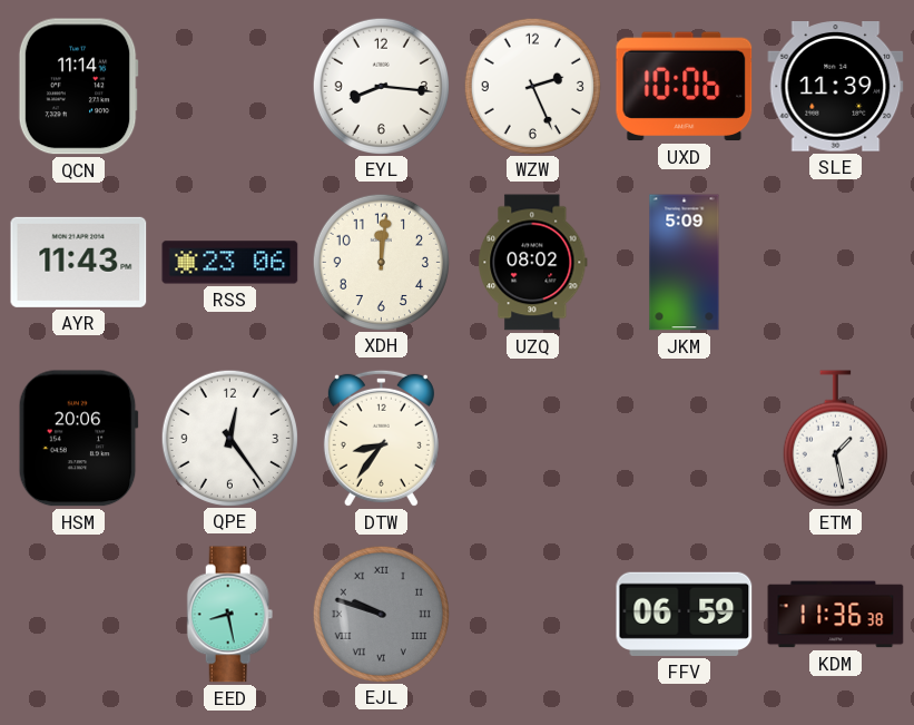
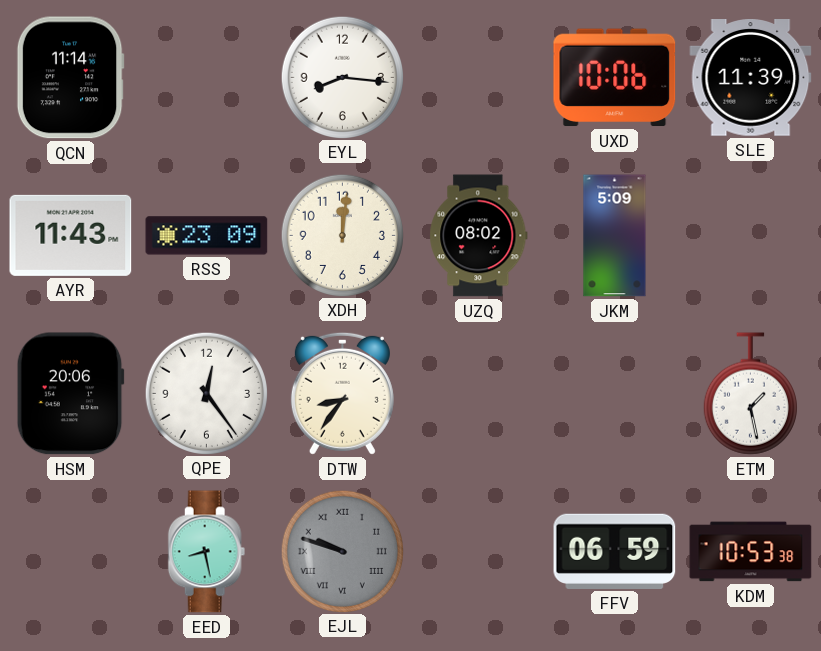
WZW: 2:26 -> none
RSS: 23:06 -> 23:09
KDM: 11:36 -> 10:53
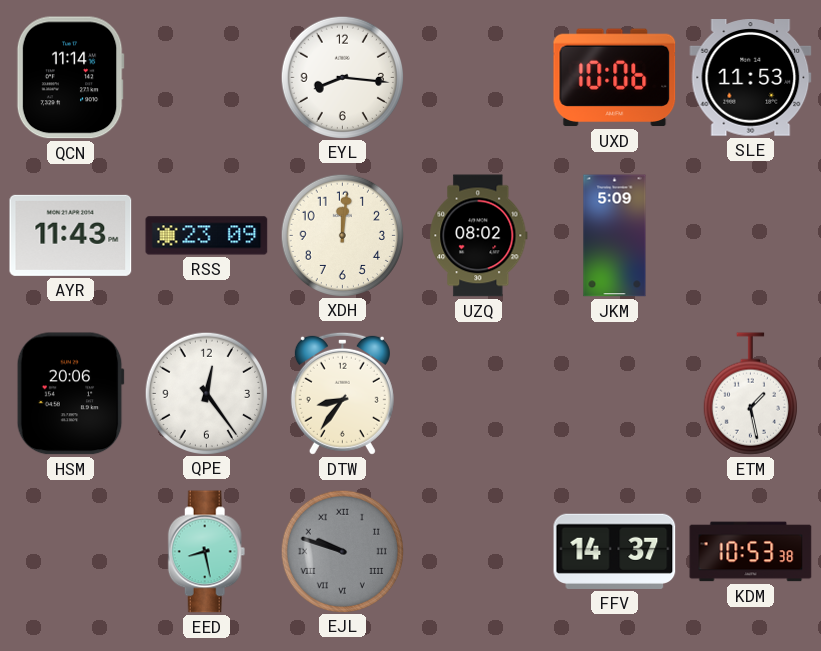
SLE: 11:39 -> 11:53
FFV: 06:59 -> 14:37
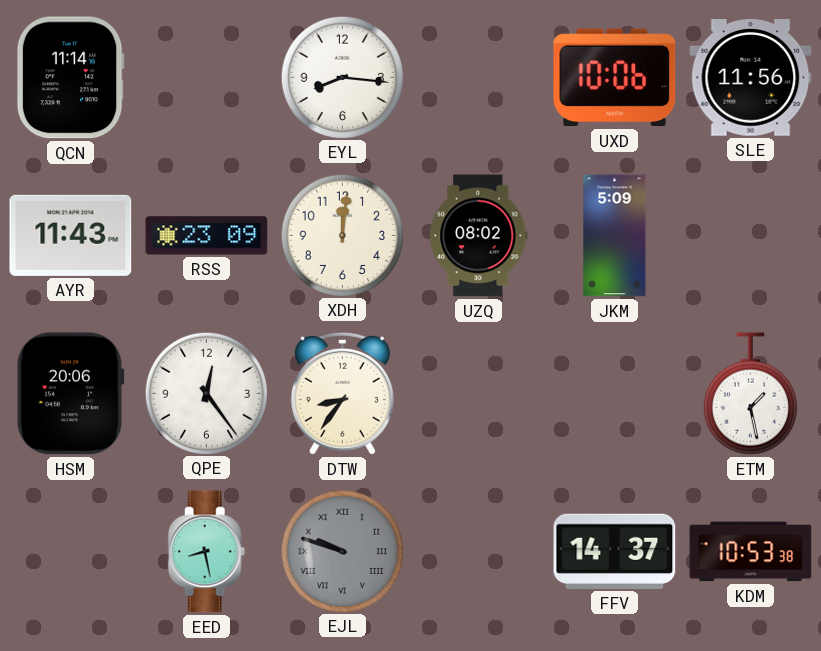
SLE: 11:53 -> 11:56
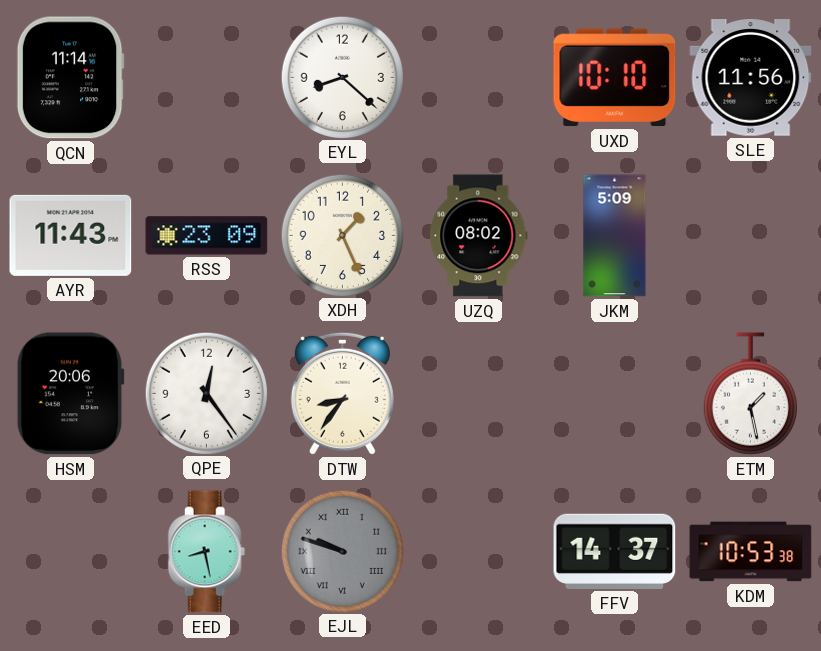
EYL: 8:16 -> 8:22
UXD: 10:06 -> 10:10
XDH: 12:01 -> 1:26
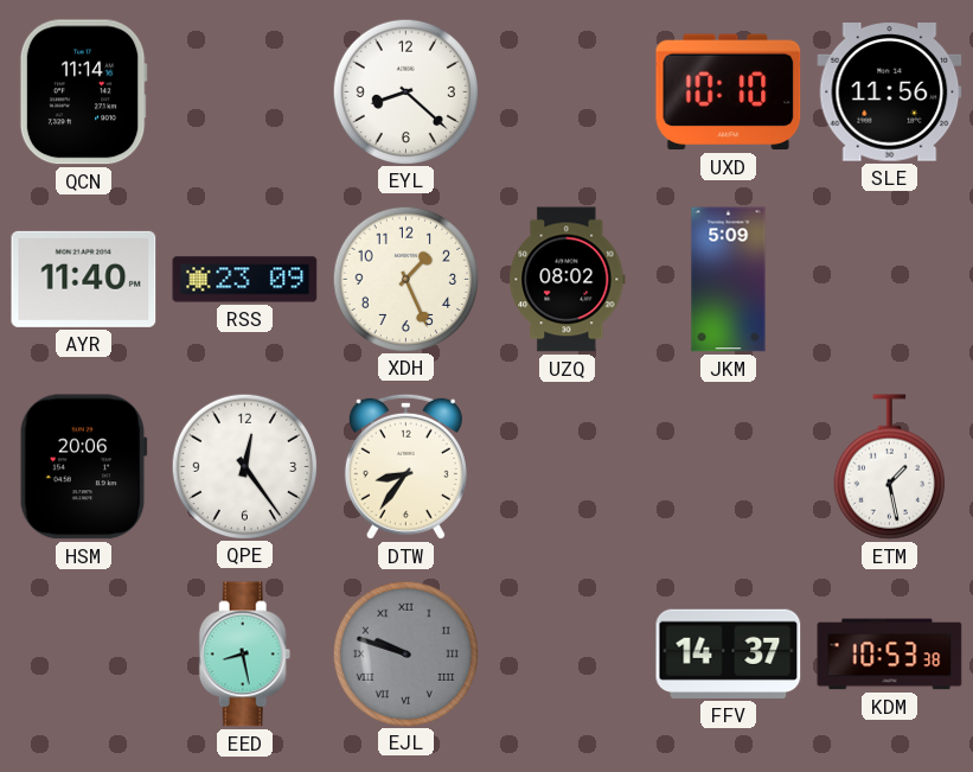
AYR: 11:43 -> 11:40
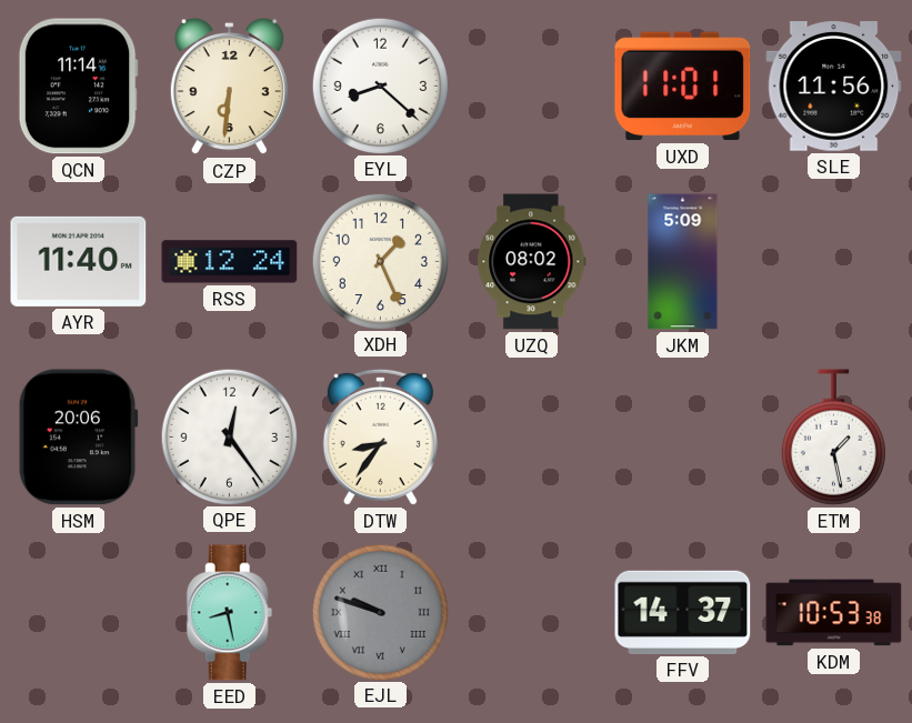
CZP: none -> 6:31
UXD: 10:10 -> 11:01
RSS: 23:09 -> 12:24
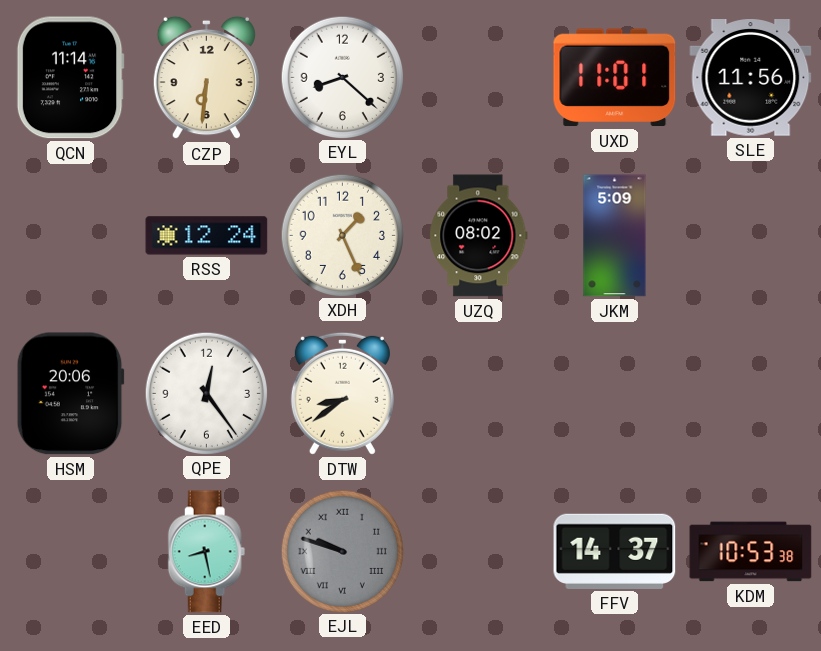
AYR: 11:40 -> none
DTW: 8:36 -> 8:39
ETM: 1:28 -> none
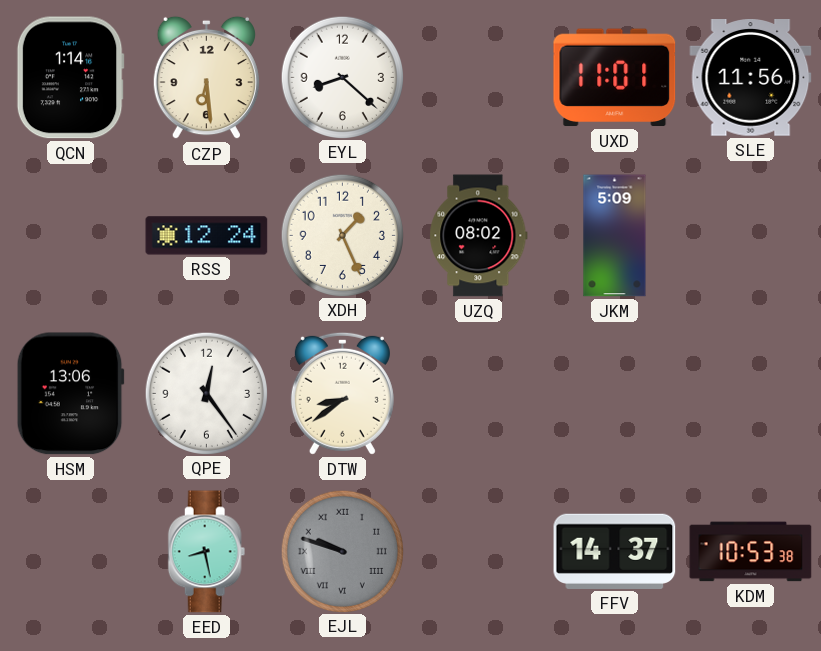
QCN: 11:14 -> 1:14
CZP: 6:31 -> 6:29
HSM: 20:06 -> 13:06
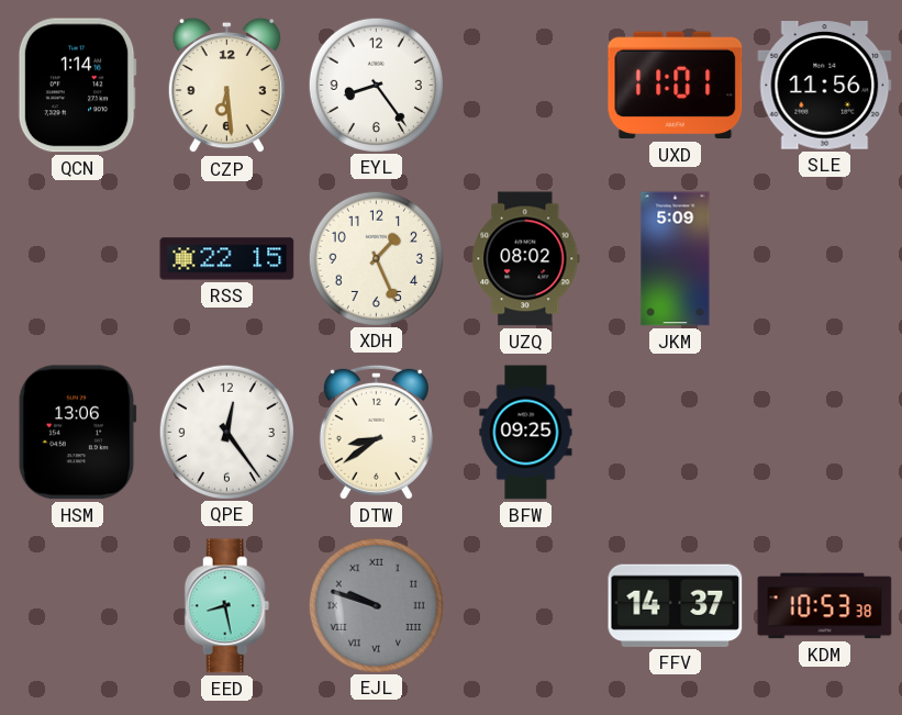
EYL: 8:22 -> 8:24
RSS: 12:24 -> 22:15
BFW: none -> 09:25
